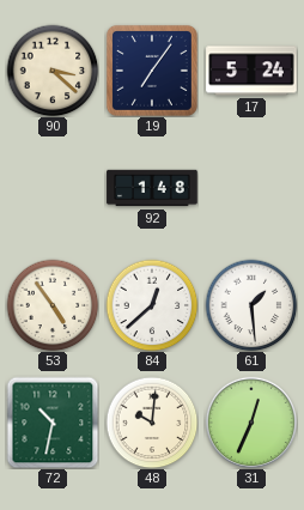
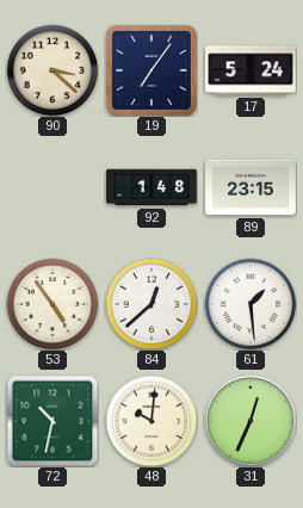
89: none -> 23:15
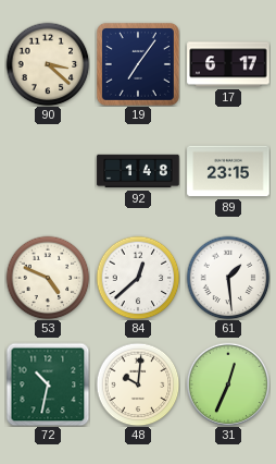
17: 5:24 -> 6:17
53: 4:54 -> 4:49
